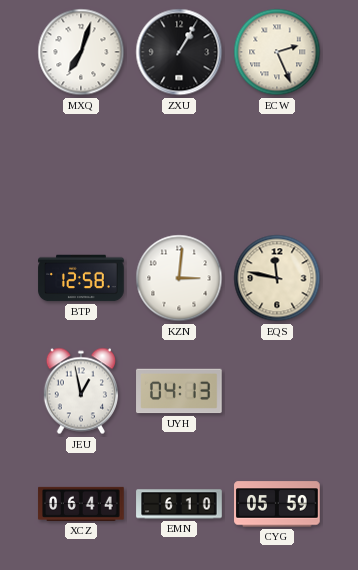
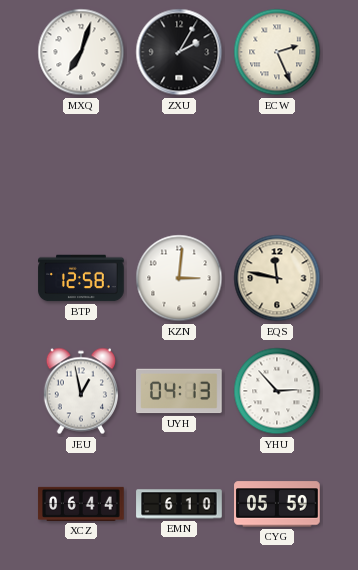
ZXU: 1:05 -> 2:05
YHU: none -> 2:53
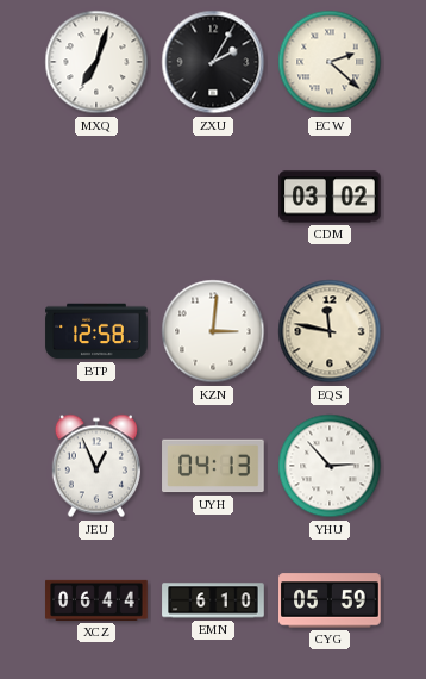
ECW: 2:26 -> 2:22
CDM: none -> 03:02
JEU: 12:58 -> 12:56
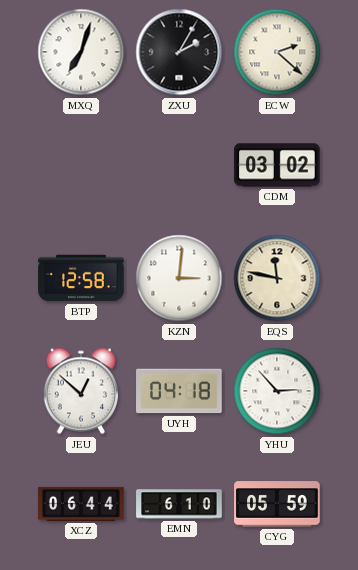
JEU: 12:56 -> 12:52
UYH: 04:13 -> 04:18
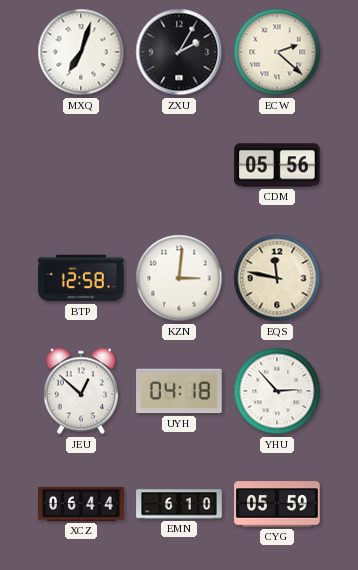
CDM: 03:02 -> 05:56
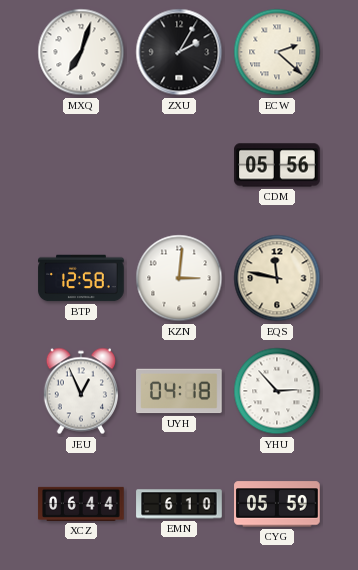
JEU: 12:52 -> 12:56
